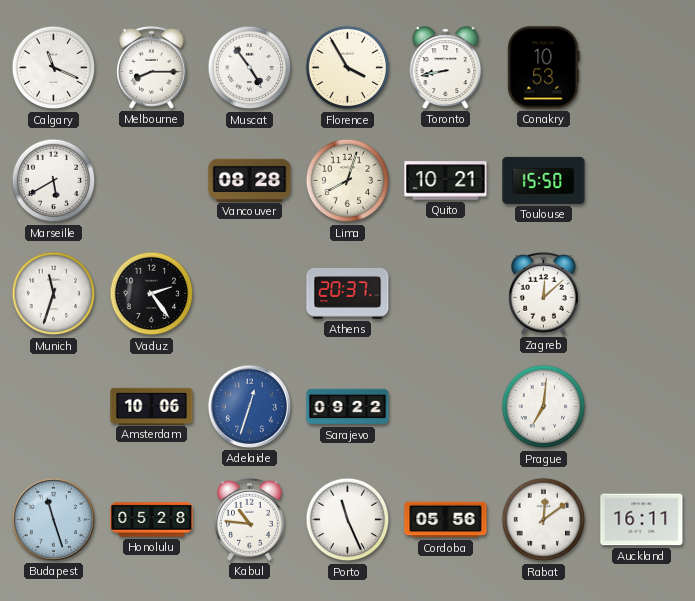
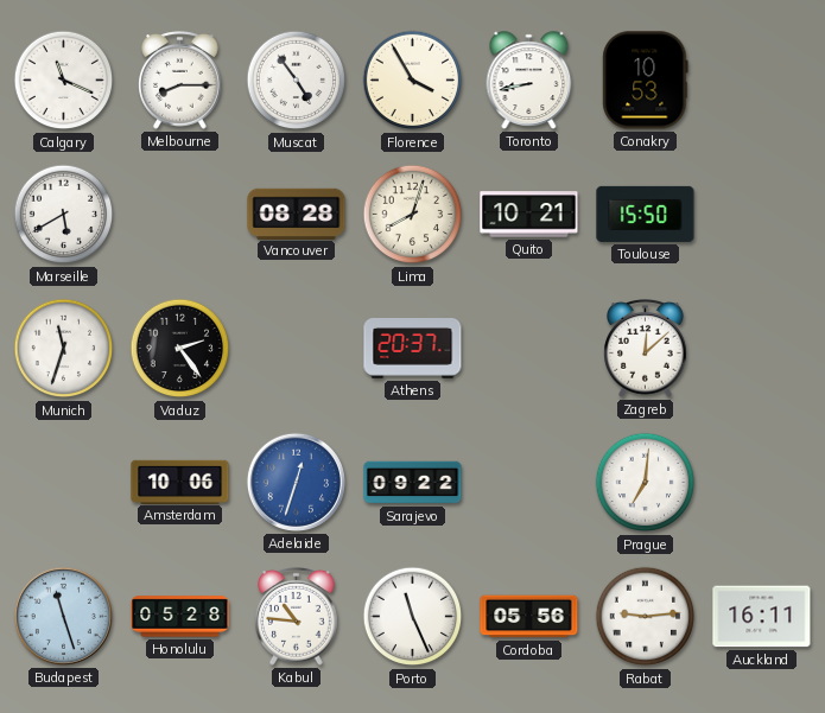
Rabat: 12:09 -> 9:14
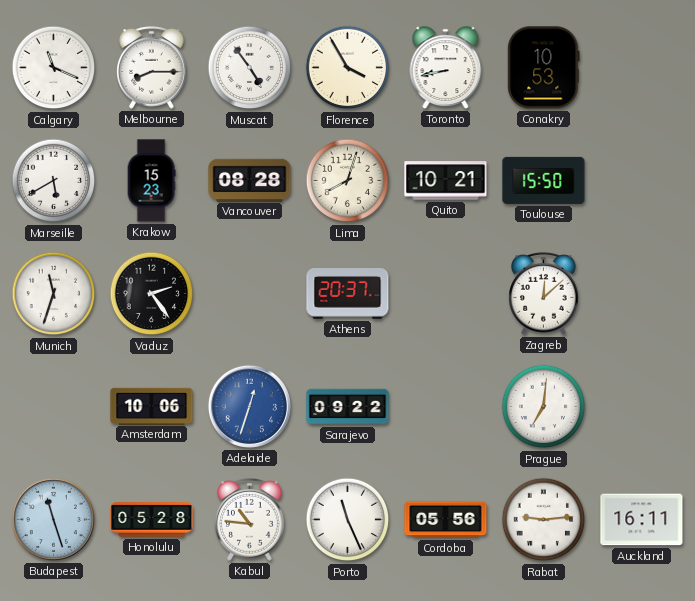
Krakow: none -> 15:23
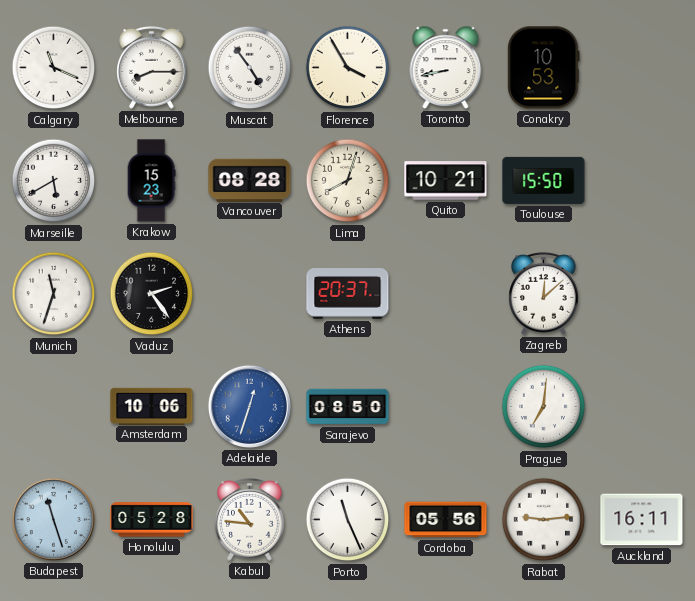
Sarajevo: 09:22 -> 08:50
